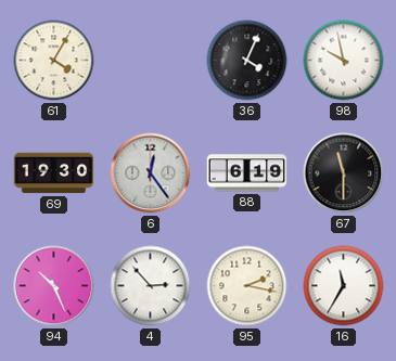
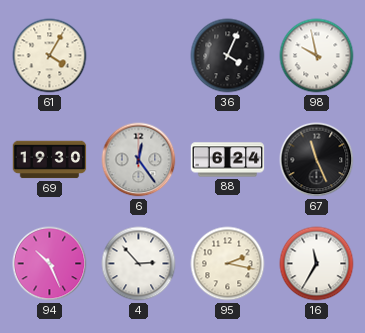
88: 6:19 -> 6:24
67: 11:30 -> 11:26
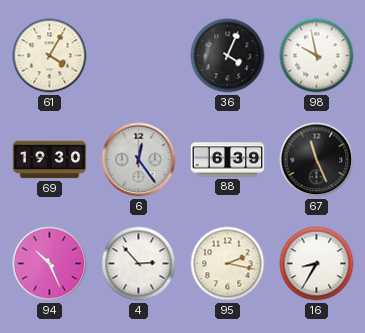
88: 6:24 -> 6:39
16: 11:35 -> 8:35
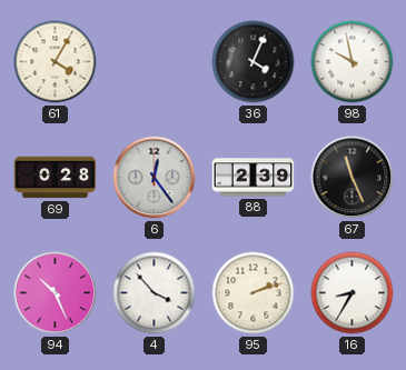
69: 19:30 -> 0:28
88: 6:39 -> 2:39
4: 2:53 -> 3:53
95: 2:17 -> 2:12
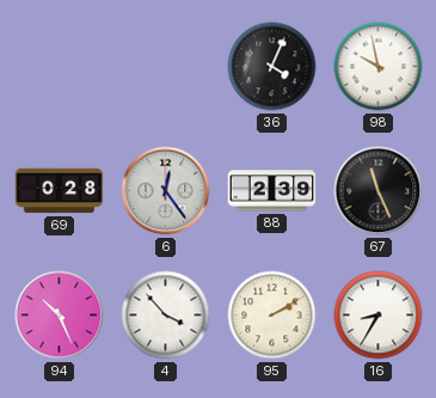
61: 4:05 -> none
95: 2:12 -> 2:10
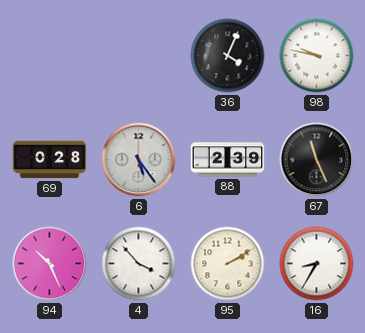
98: 9:58 -> 9:47
6: 12:24 -> 5:24
